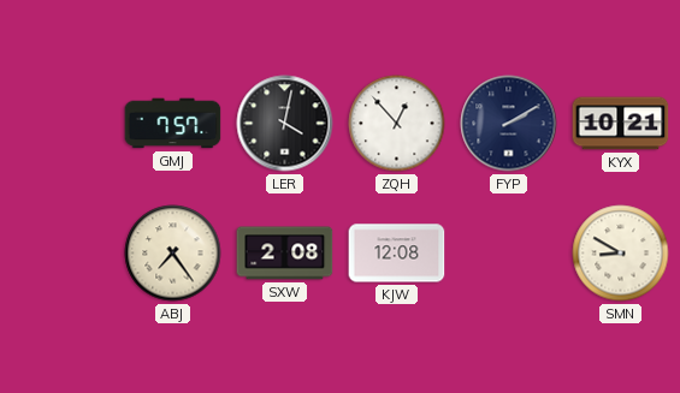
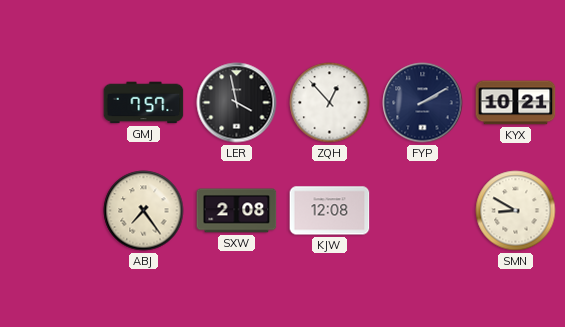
LER: 4:02 -> 3:58
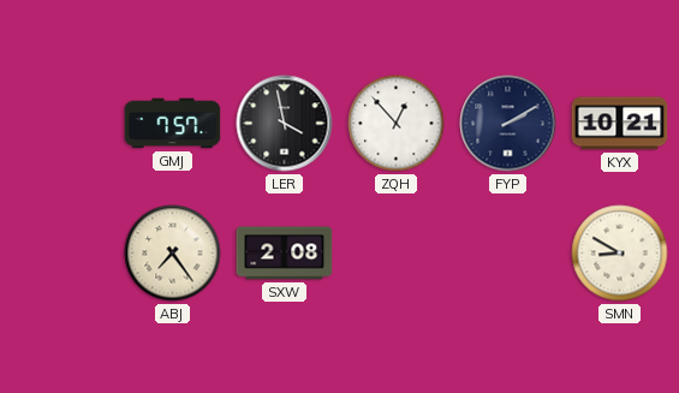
KJW: 12:08 -> none
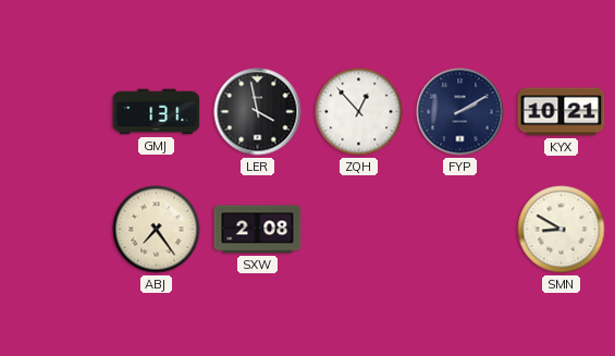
GMJ: 7:57 -> 1:31
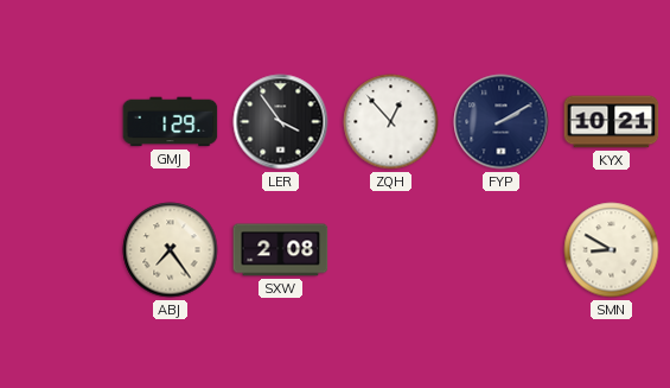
GMJ: 1:31 -> 1:29
LER: 3:58 -> 3:54
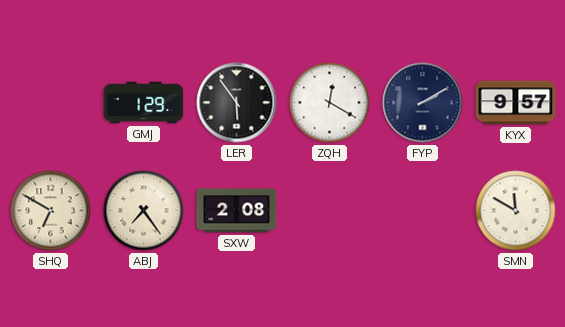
LER: 3:54 -> 5:54
ZQH: 12:53 -> 12:20
KYX: 10:21 -> 9:57
SHQ: none -> 6:50
SMN: 8:50 -> 11:50
